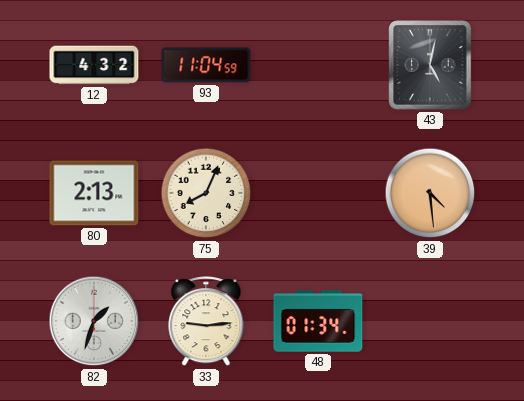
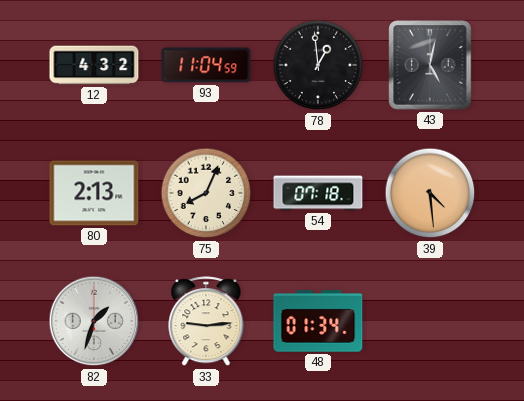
78: none -> 12:59
54: none -> 07:18
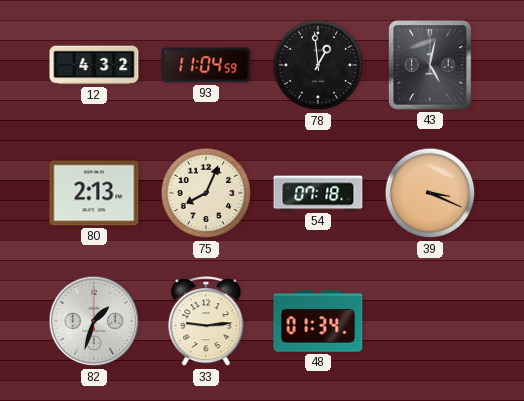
39: 4:29 -> 3:19
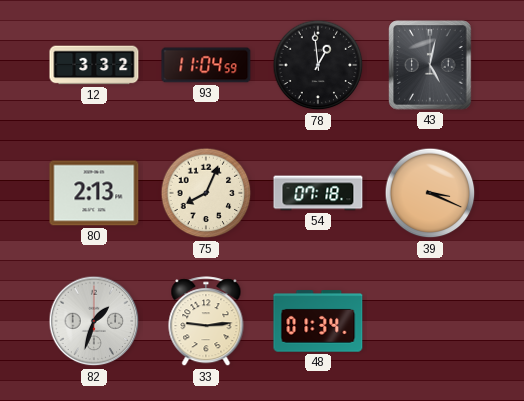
12: 4:32 -> 3:32
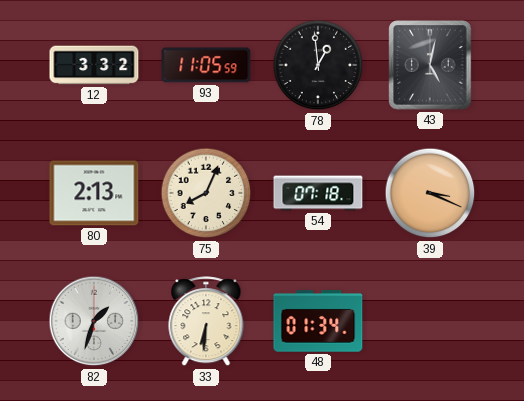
93: 11:04 -> 11:05
33: 9:14 -> 6:31
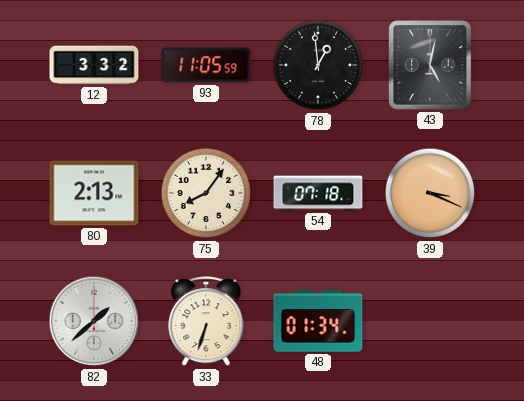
75: 8:04 -> 8:06
82: 1:33 -> 1:38
33: 6:31 -> 6:33
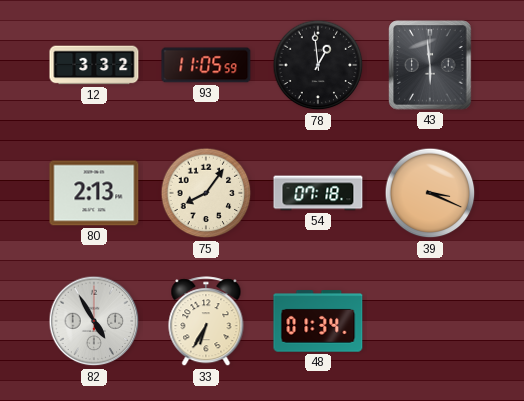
43: 5:02 -> 5:59
82: 1:38 -> 4:55
33: 6:33 -> 6:35
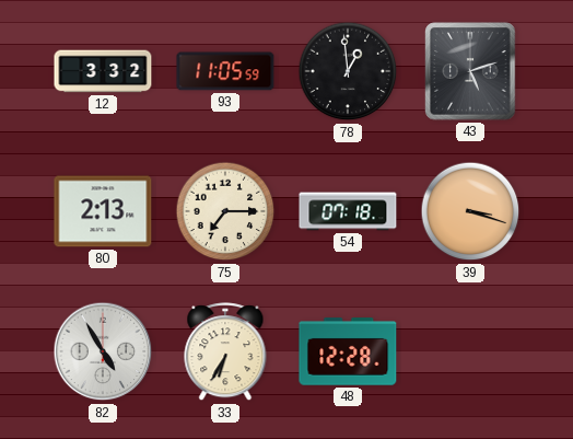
43: 5:59 -> 5:12
75: 8:06 -> 7:15
39: 3:19 -> 3:18
48: 01:34 -> 12:28
